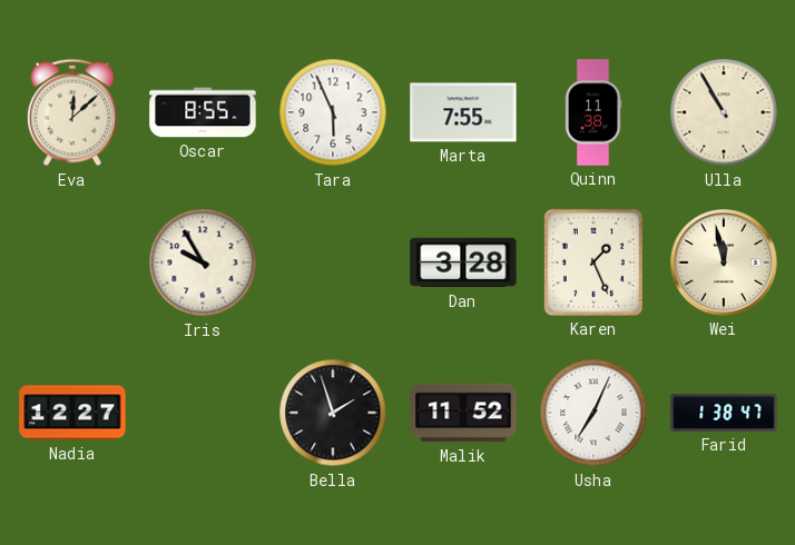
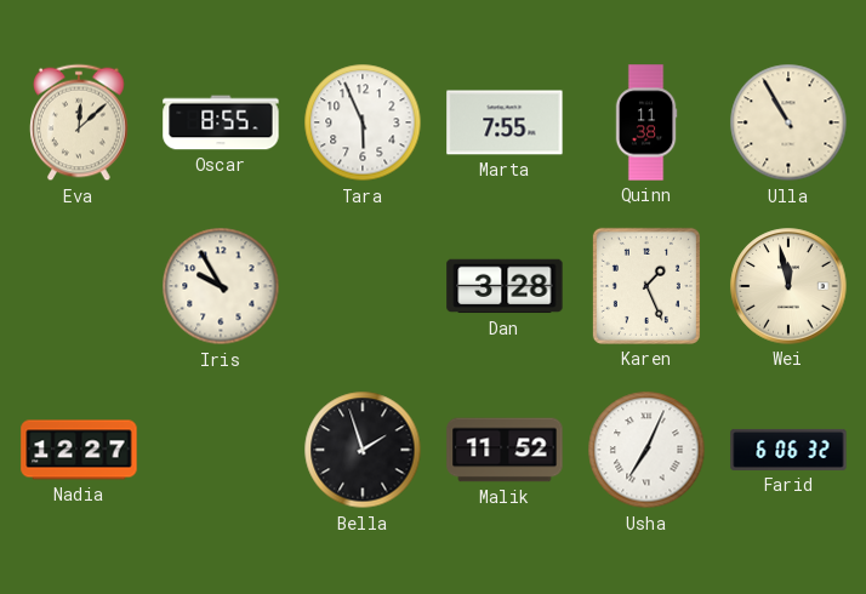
Farid: 1:38 -> 6:06
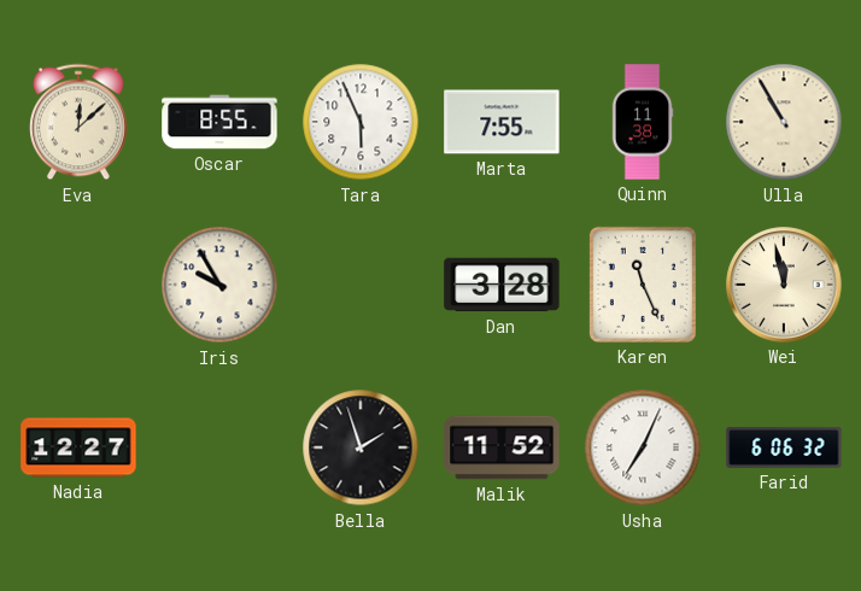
Karen: 1:26 -> 11:26
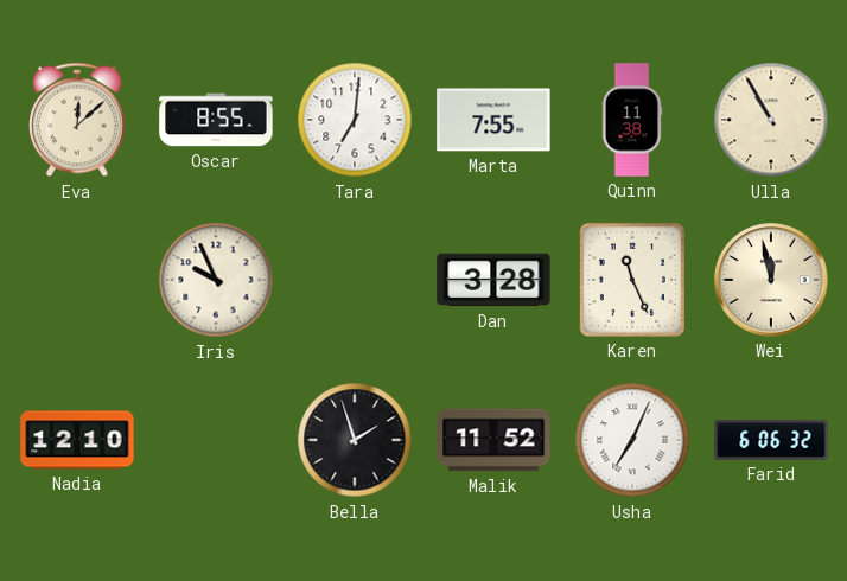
Tara: 5:56 -> 7:01
Iris: 9:55 -> 9:56
Nadia: 12:27 -> 12:10
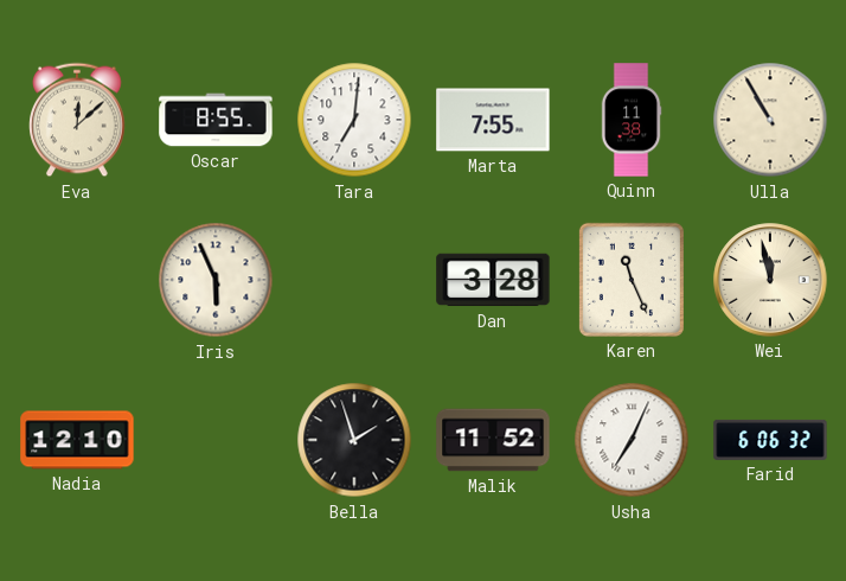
Iris: 9:56 -> 5:56
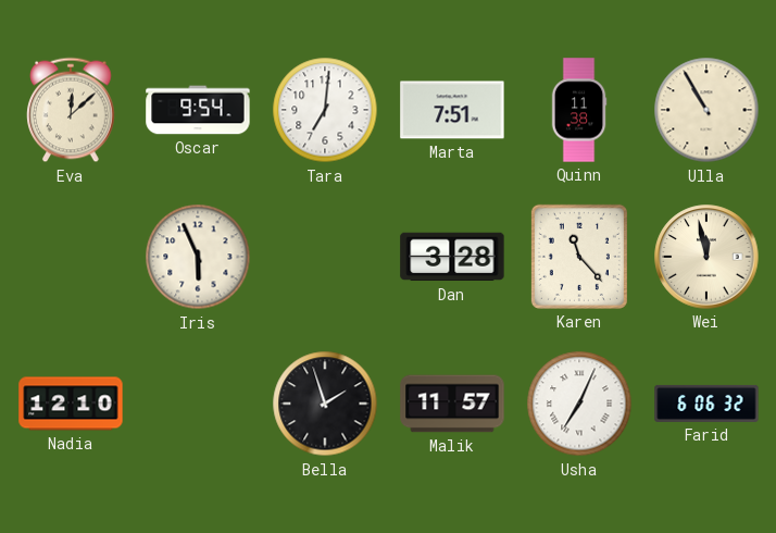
Oscar: 8:55 -> 9:54
Marta: 7:55 -> 7:51
Karen: 11:26 -> 11:23
Malik: 11:52 -> 11:57
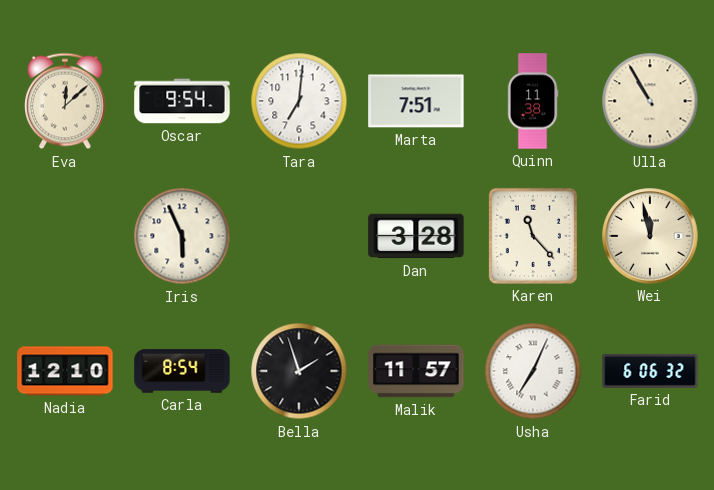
Carla: none -> 8:54
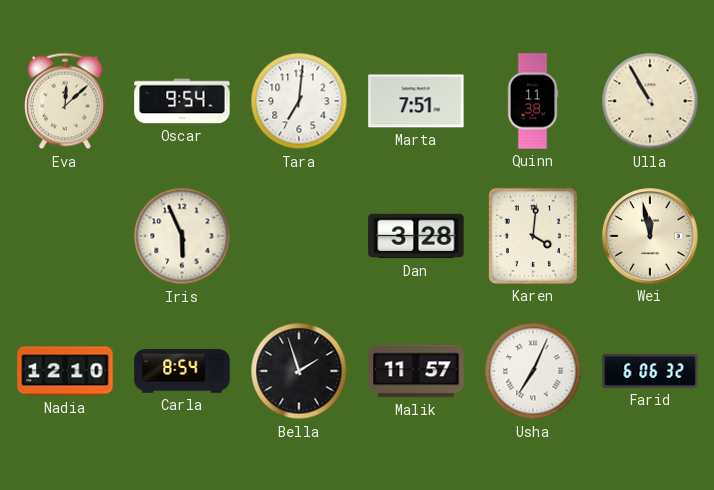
Karen: 11:23 -> 4:01
